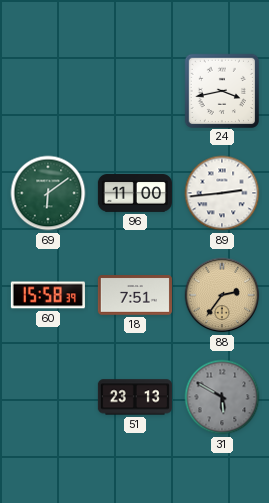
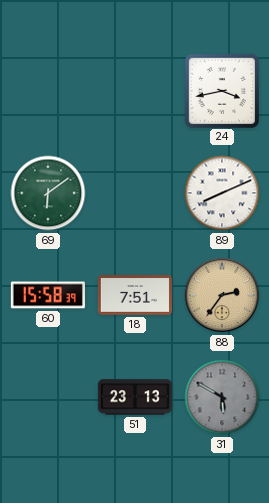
96: 11:00 -> none
89: 2:44 -> 8:11
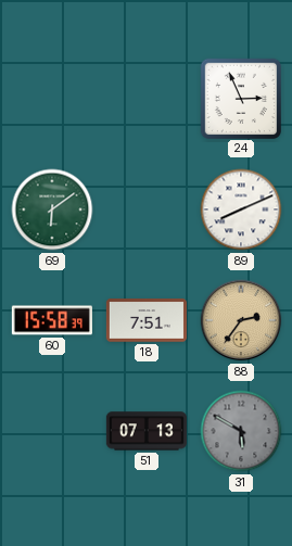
24: 3:43 -> 2:56
51: 23:13 -> 07:13
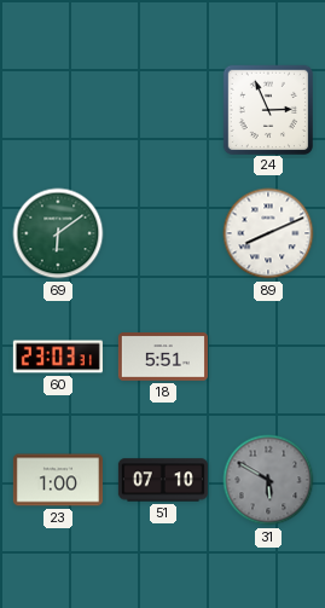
60: 15:58 -> 23:03
18: 7:51 -> 5:51
88: 2:36 -> none
23: none -> 1:00
51: 07:13 -> 07:10
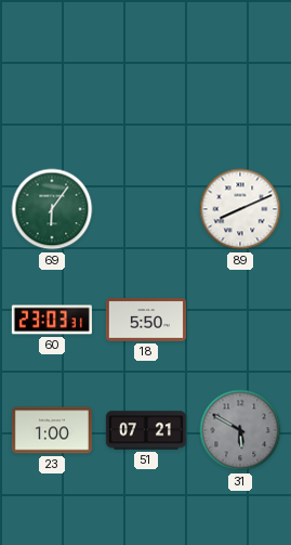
24: 2:56 -> none
69: 6:09 -> 6:06
18: 5:51 -> 5:50
51: 07:10 -> 07:21
